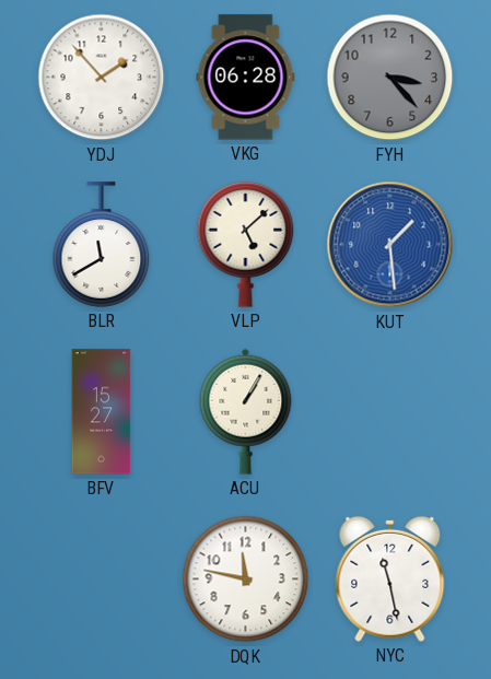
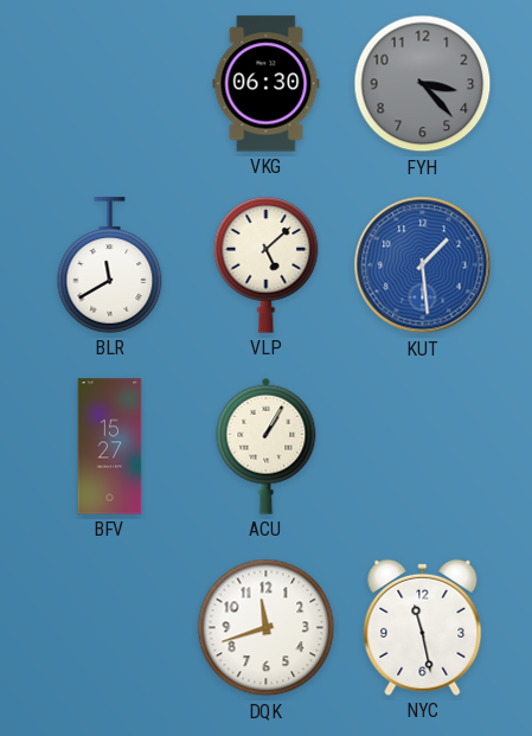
YDJ: 1:53 -> none
VKG: 06:28 -> 06:30
DQK: 11:47 -> 11:42
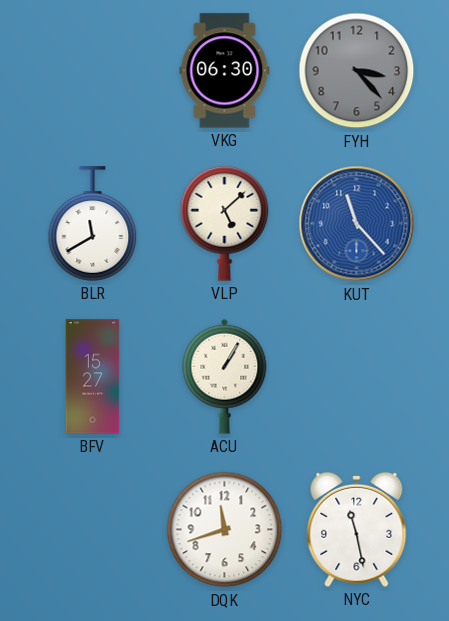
KUT: 1:29 -> 11:23
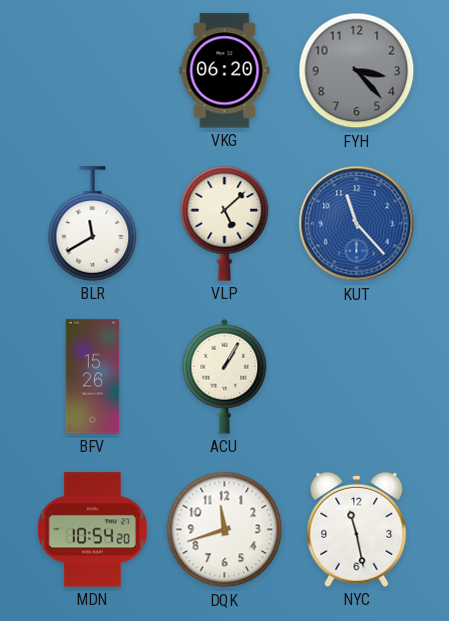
VKG: 06:30 -> 06:20
BFV: 15:27 -> 15:26
MDN: none -> 10:54
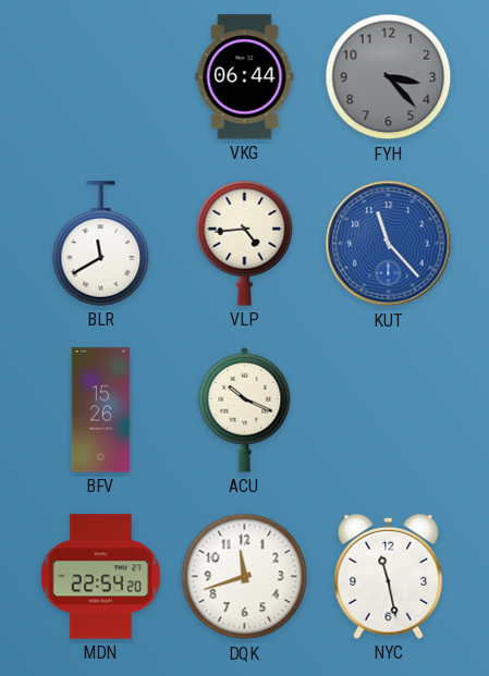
VKG: 06:20 -> 06:44
VLP: 5:08 -> 4:44
ACU: 1:05 -> 10:19
MDN: 10:54 -> 22:54
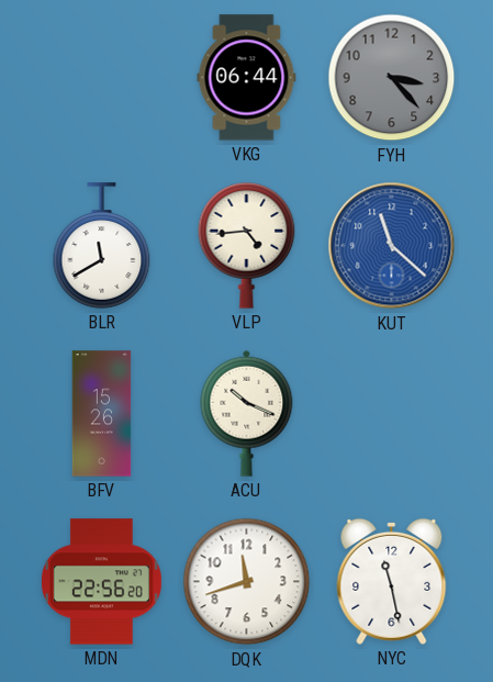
KUT: 11:23 -> 11:22
MDN: 22:54 -> 22:56
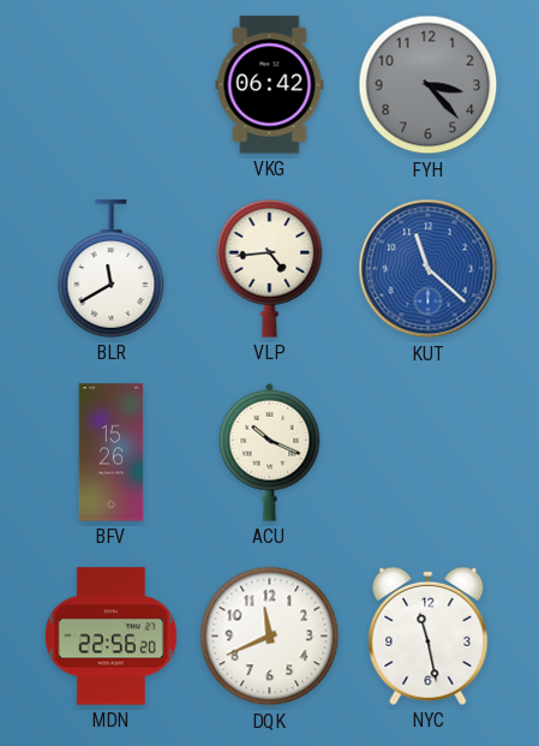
VKG: 06:44 -> 06:42
DQK: 11:42 -> 11:41
